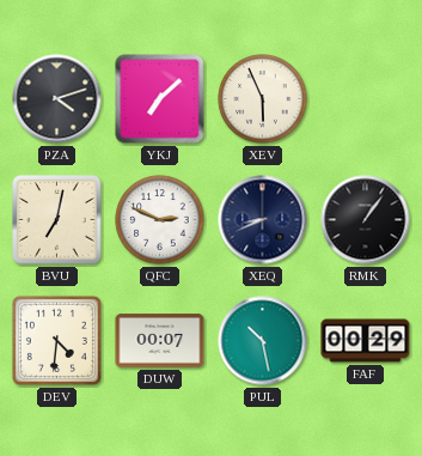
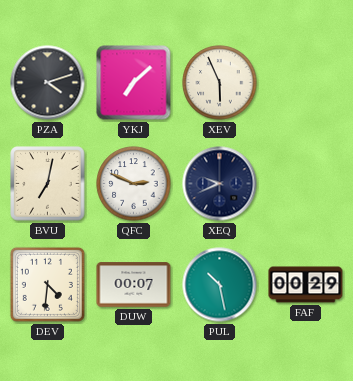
XEQ: 8:41 -> 9:41
RMK: 1:06 -> none
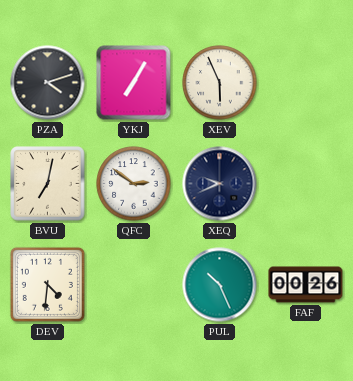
YKJ: 7:08 -> 7:05
QFC: 2:49 -> 2:51
DUW: 00:07 -> none
PUL: 10:28 -> 10:26
FAF: 00:29 -> 00:26
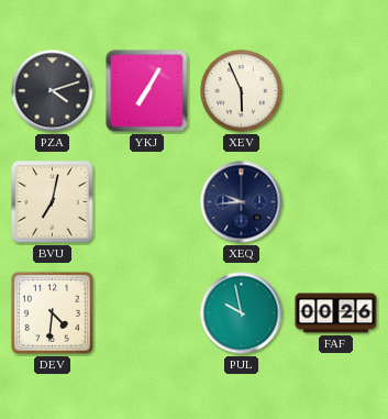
QFC: 2:51 -> none
XEQ: 9:41 -> 9:44
PUL: 10:26 -> 9:58
